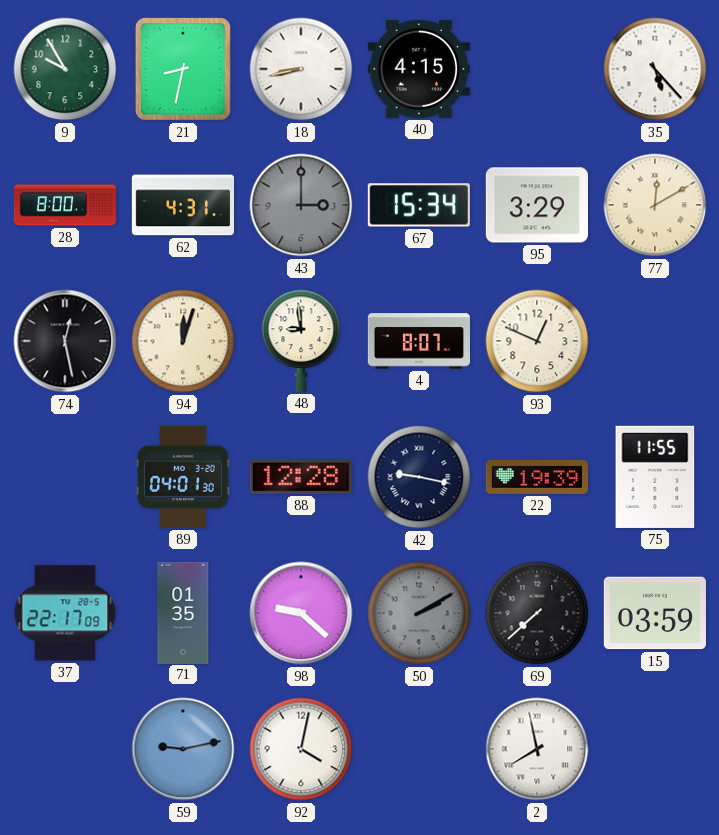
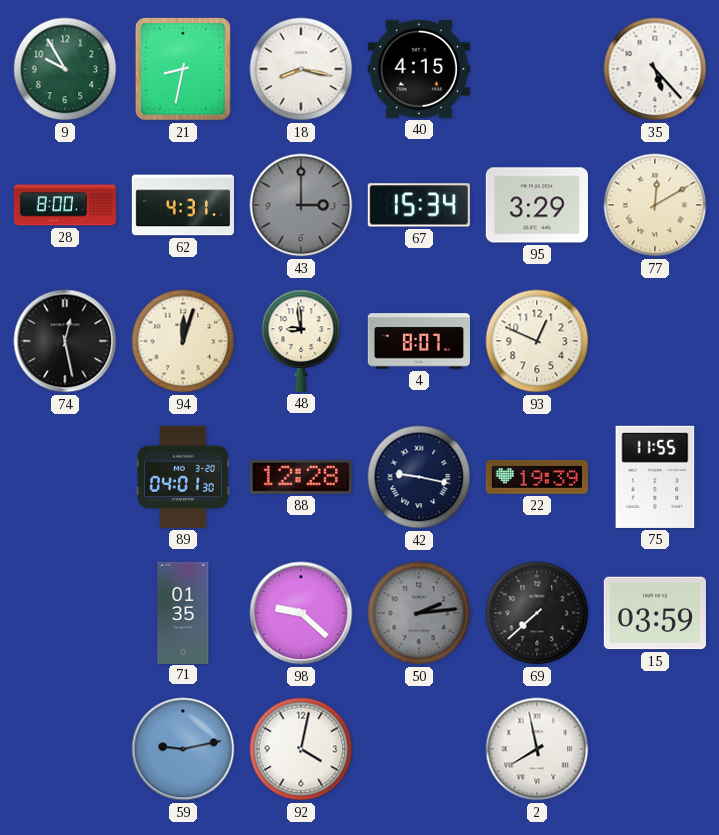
18: 8:43 -> 8:17
37: 22:17 -> none
50: 2:10 -> 2:14
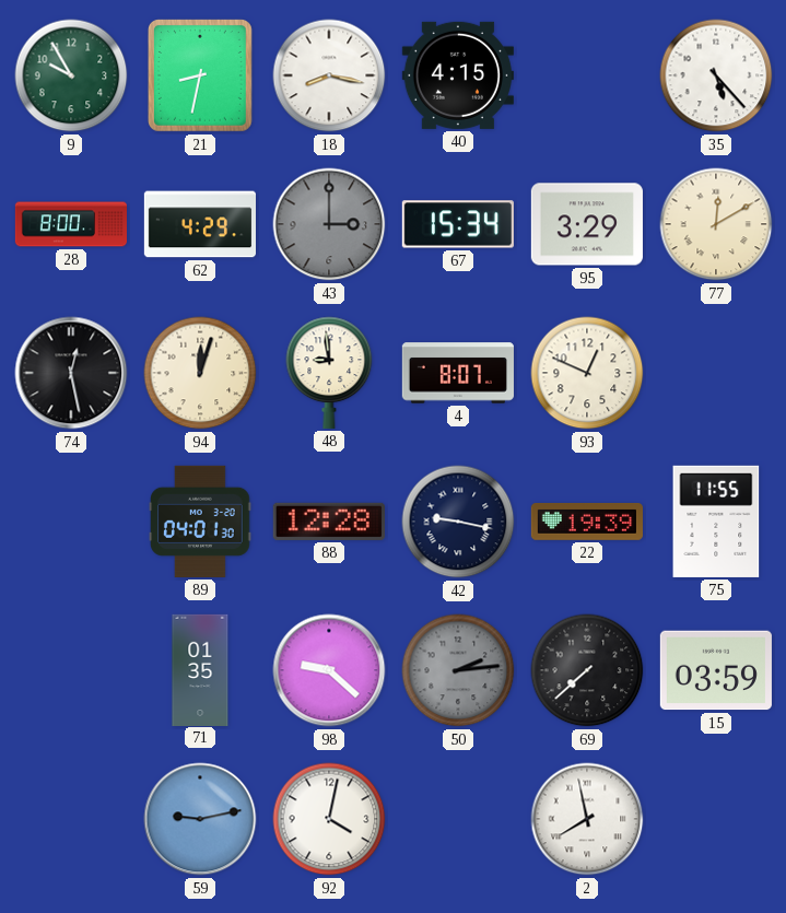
62: 4:31 -> 4:29
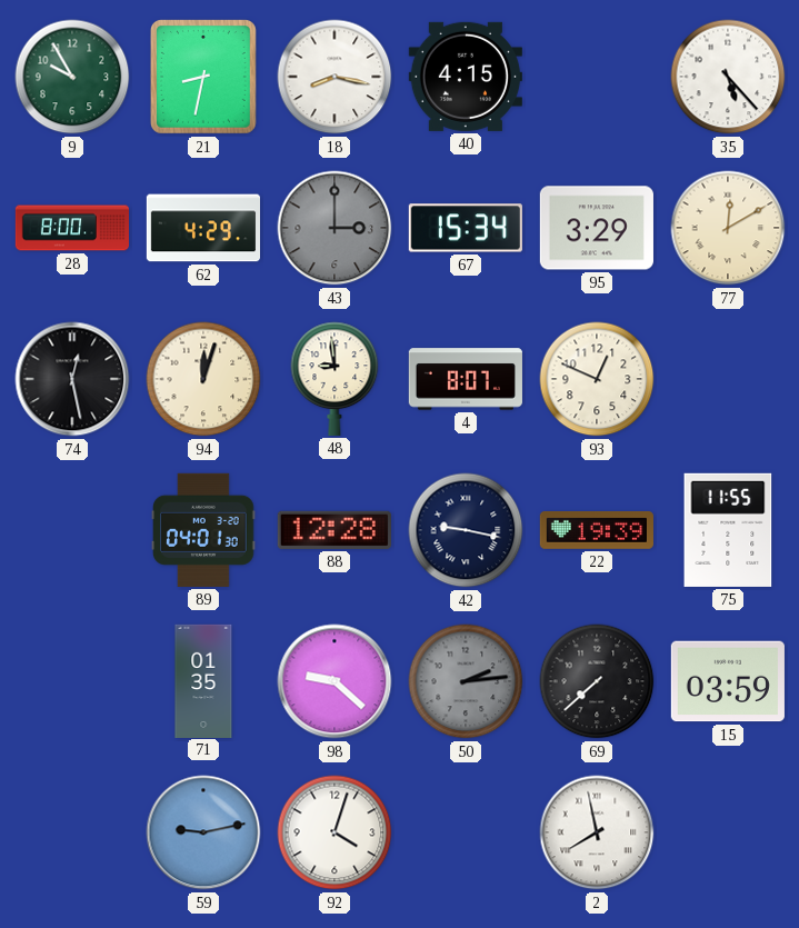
92: 4:02 -> 4:03
